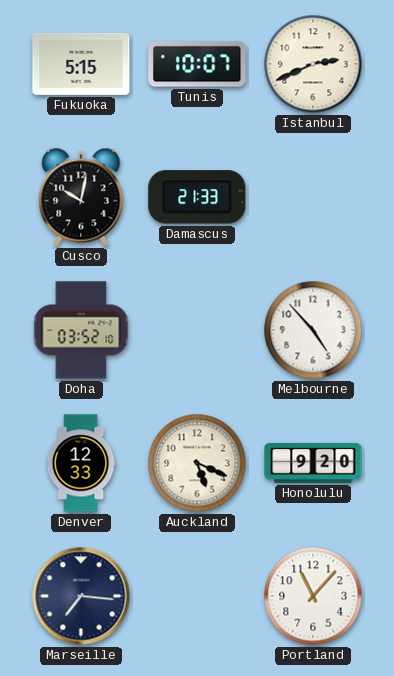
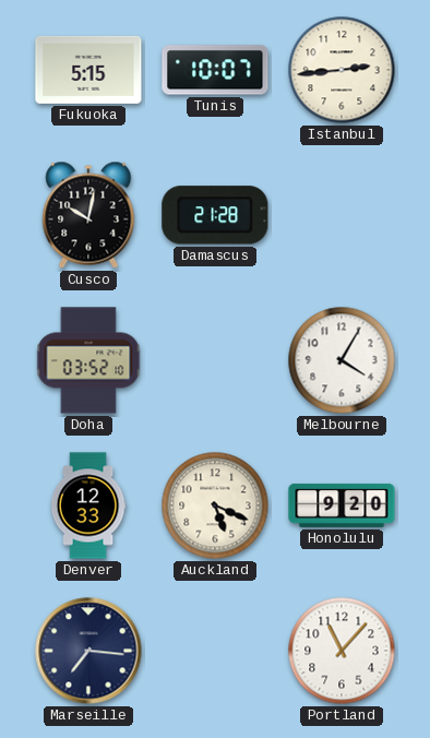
Istanbul: 2:41 -> 2:44
Damascus: 21:33 -> 21:28
Melbourne: 4:53 -> 4:05
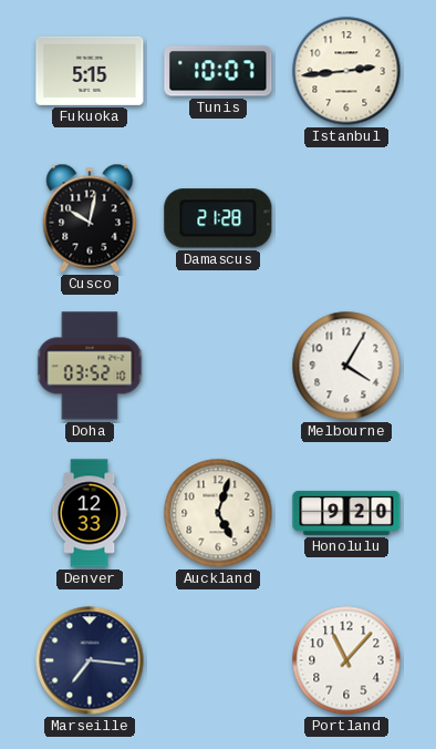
Auckland: 5:19 -> 5:03
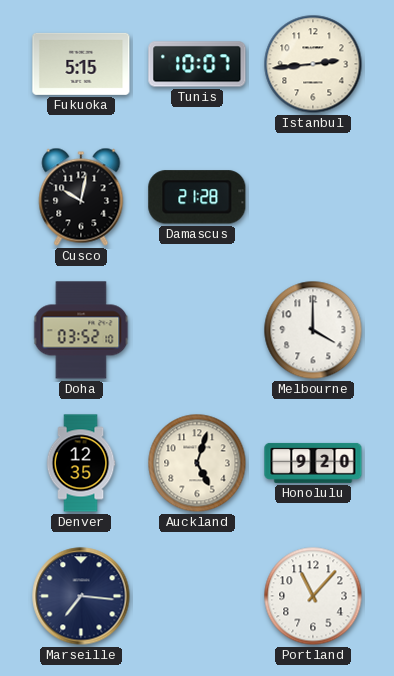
Melbourne: 4:05 -> 4:00
Denver: 12:33 -> 12:35
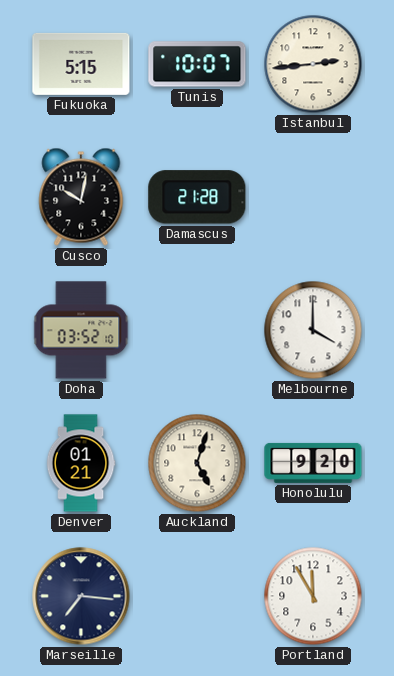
Denver: 12:35 -> 01:21
Portland: 11:07 -> 11:55
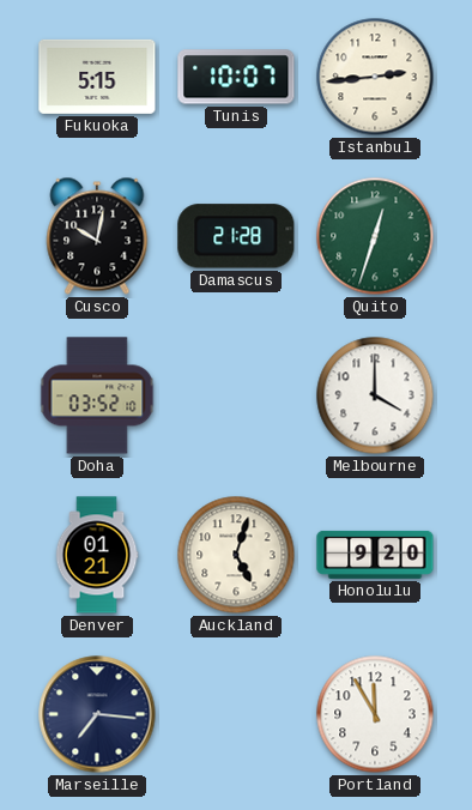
Quito: none -> 12:33
